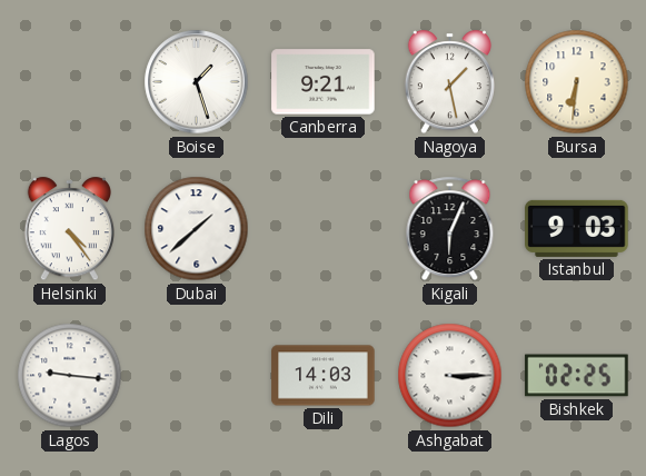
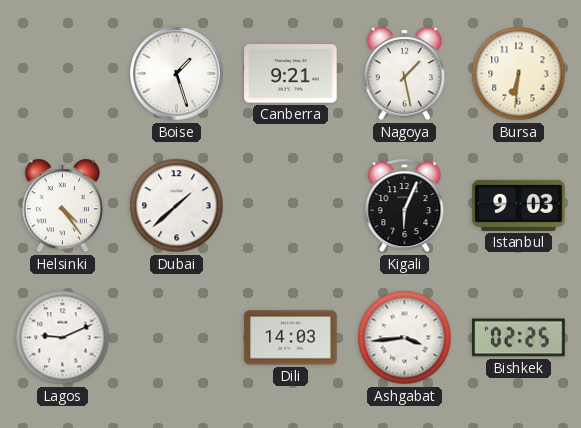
Lagos: 9:16 -> 9:11
Ashgabat: 3:15 -> 3:44
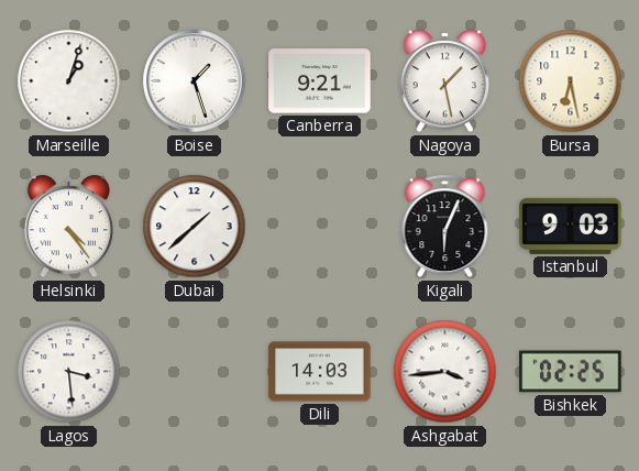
Marseille: none -> 1:03
Bursa: 6:31 -> 6:28
Lagos: 9:11 -> 3:29
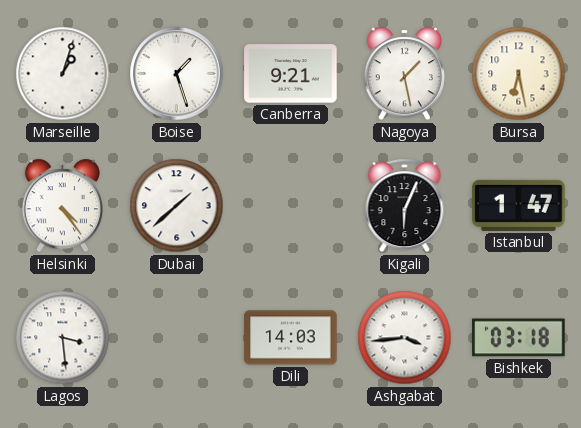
Istanbul: 9:03 -> 1:47
Bishkek: 02:25 -> 03:18
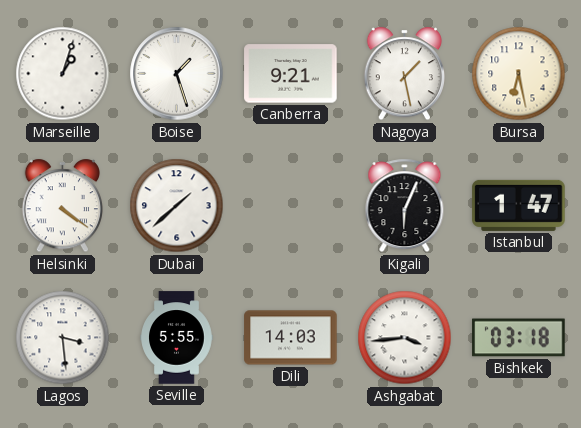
Helsinki: 4:24 -> 4:21
Seville: none -> 5:55
